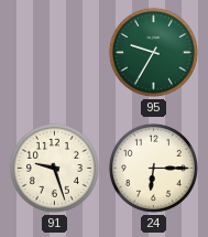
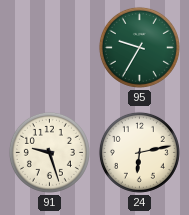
24: 6:15 -> 6:13
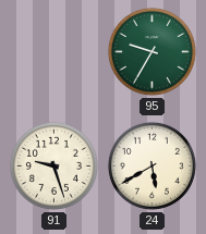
24: 6:13 -> 5:40
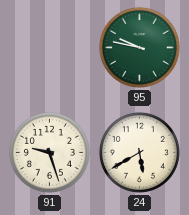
95: 9:35 -> 9:47
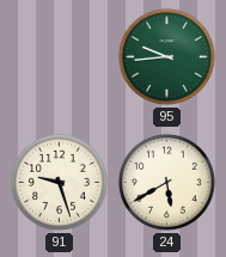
95: 9:47 -> 9:44
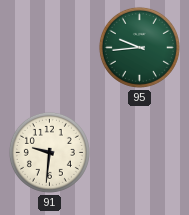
91: 9:27 -> 9:31
24: 5:40 -> none
